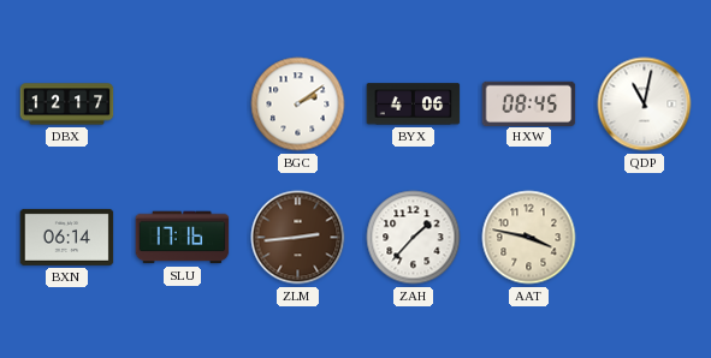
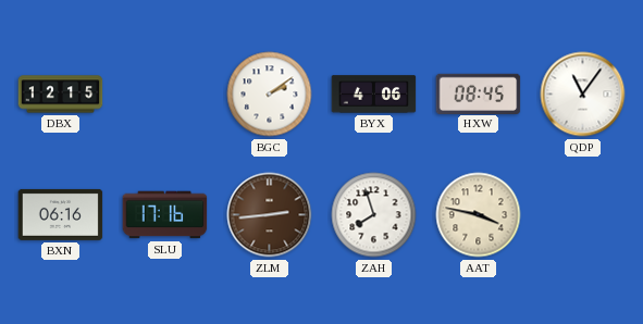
DBX: 12:17 -> 12:15
QDP: 11:02 -> 11:06
BXN: 06:14 -> 06:16
ZAH: 1:37 -> 7:57
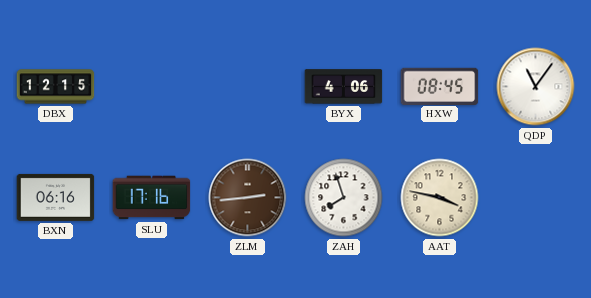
BGC: 2:09 -> none
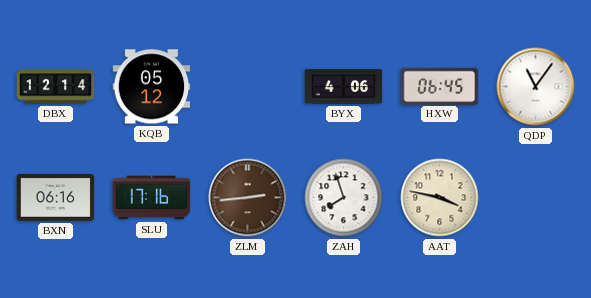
DBX: 12:15 -> 12:14
KQB: none -> 05:12
HXW: 08:45 -> 06:45
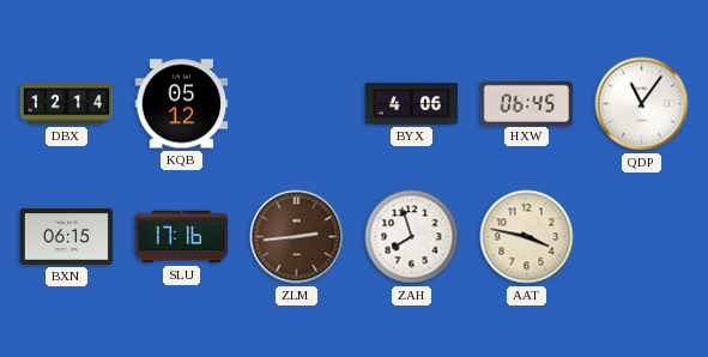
BXN: 06:16 -> 06:15
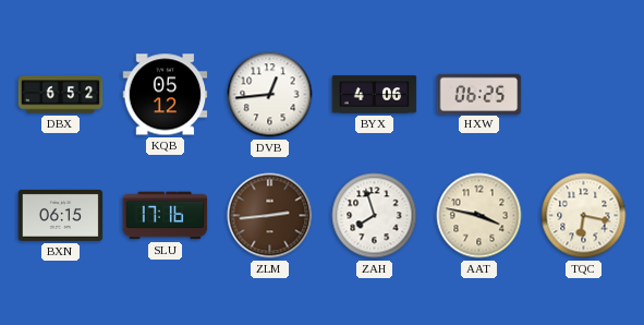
DBX: 12:14 -> 6:52
DVB: none -> 12:44
HXW: 06:45 -> 06:25
QDP: 11:06 -> none
TQC: none -> 6:17
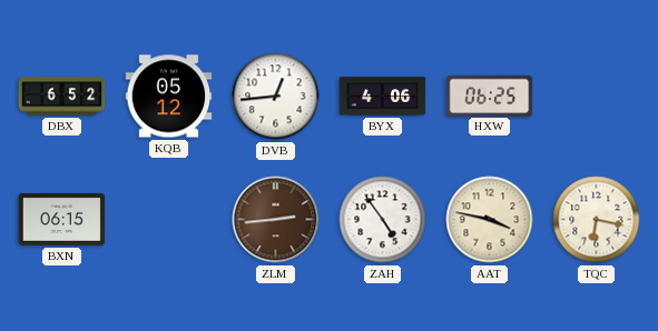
SLU: 17:16 -> none
ZAH: 7:57 -> 4:54
